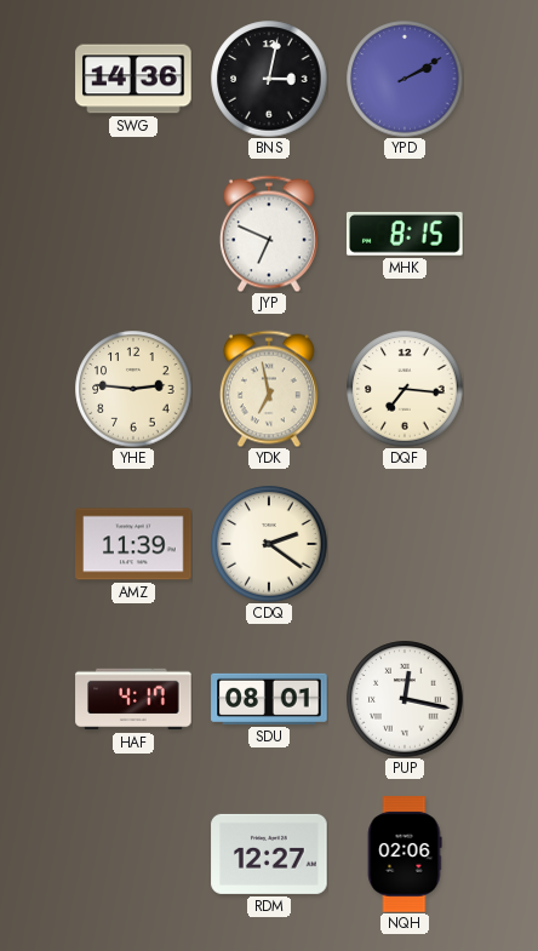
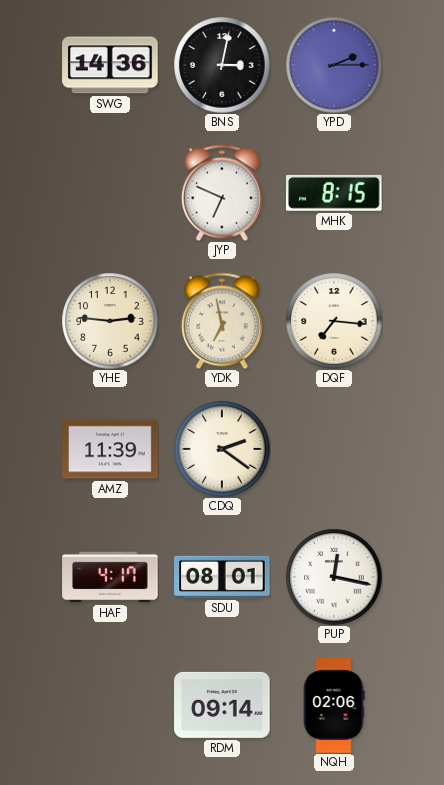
YPD: 2:10 -> 2:15
RDM: 12:27 -> 09:14
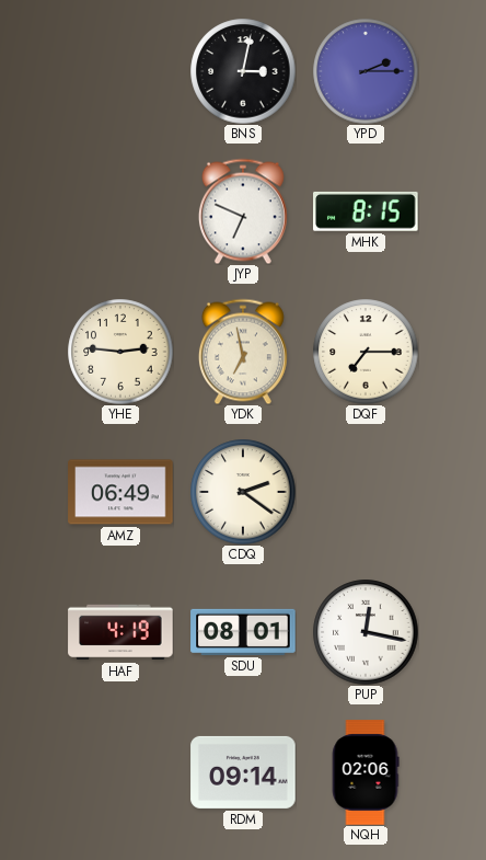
SWG: 14:36 -> none
DQF: 7:16 -> 7:15
AMZ: 11:39 -> 06:49
HAF: 4:17 -> 4:19
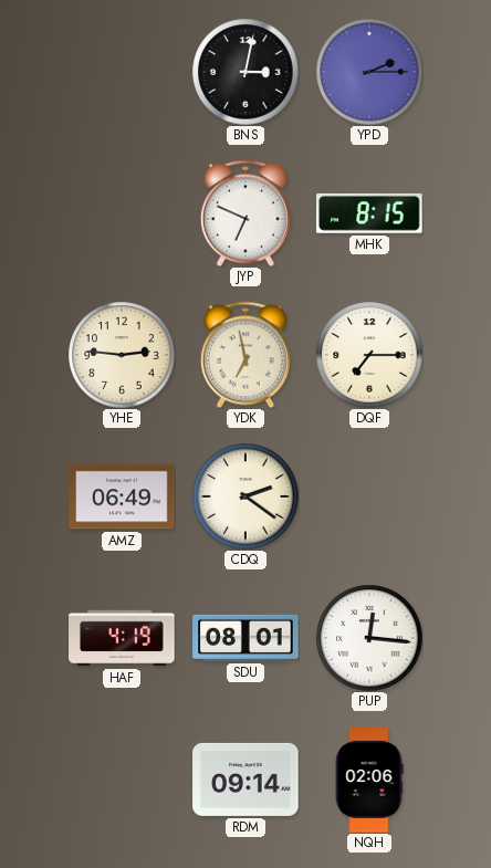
PUP: 12:17 -> 12:16
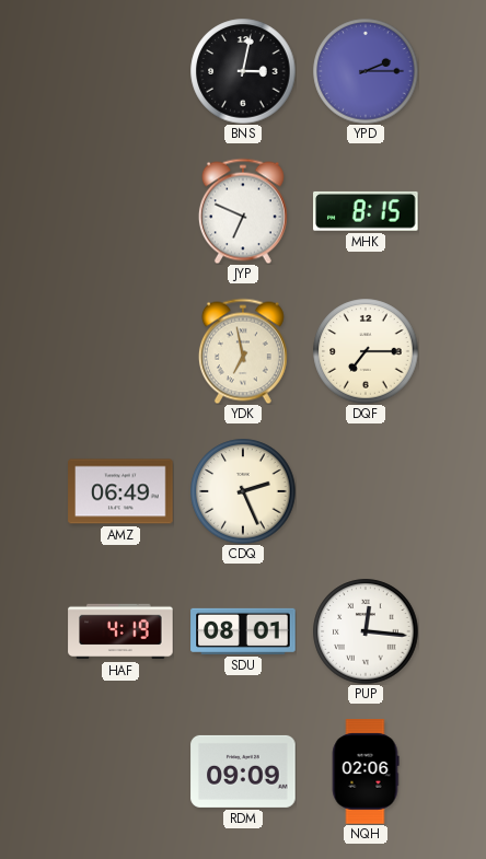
YHE: 2:46 -> none
CDQ: 2:21 -> 2:26
RDM: 09:14 -> 09:09
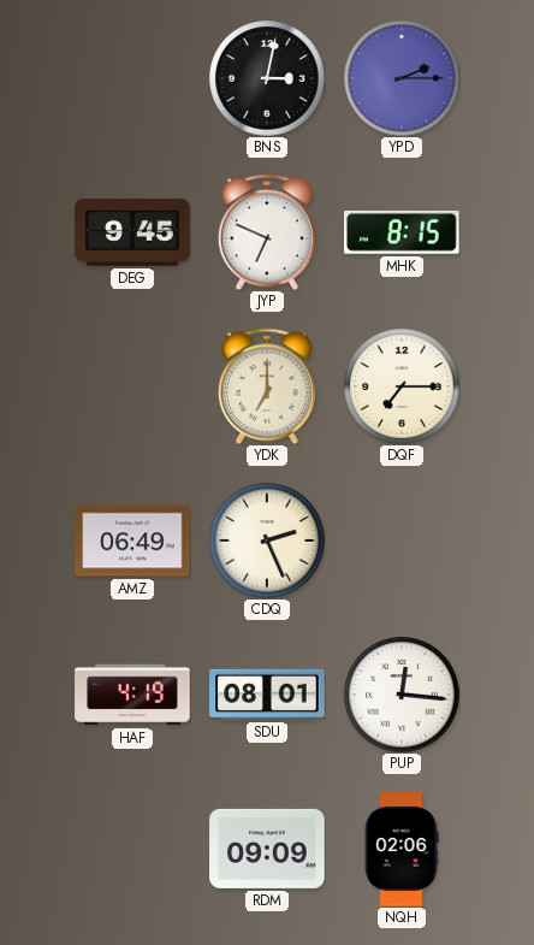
DEG: none -> 9:45
YDK: 6:58 -> 7:00
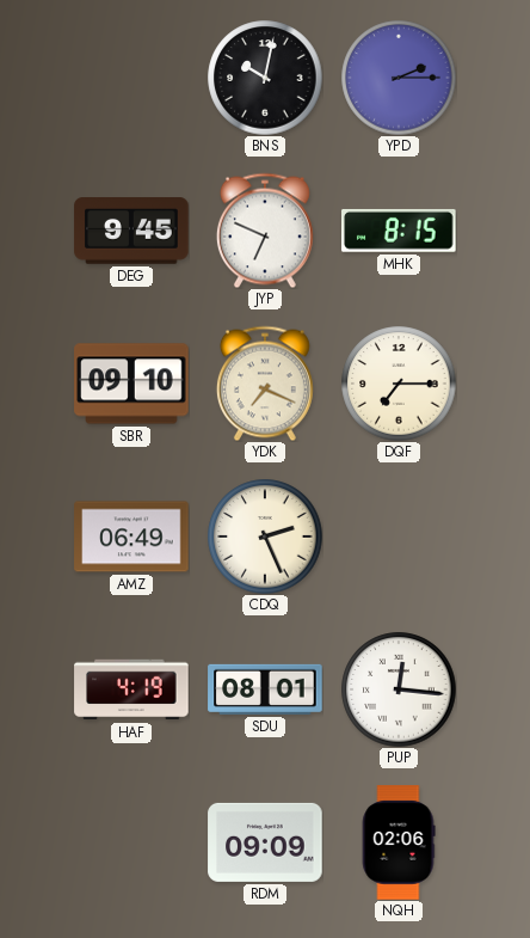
BNS: 3:02 -> 10:02
SBR: none -> 09:10
YDK: 7:00 -> 7:19
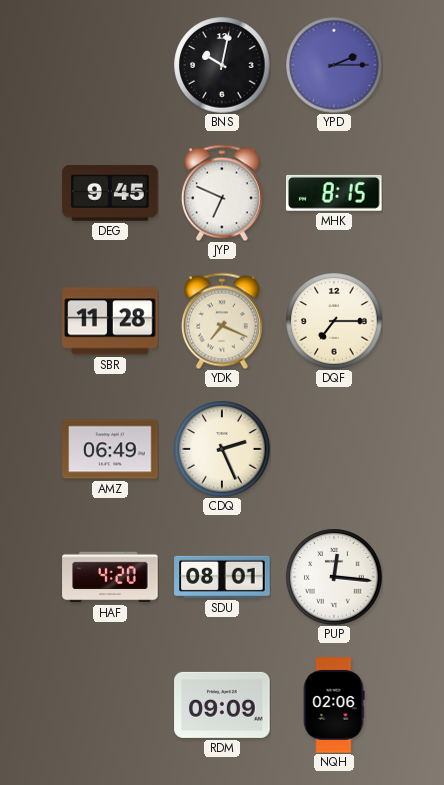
SBR: 09:10 -> 11:28
HAF: 4:19 -> 4:20
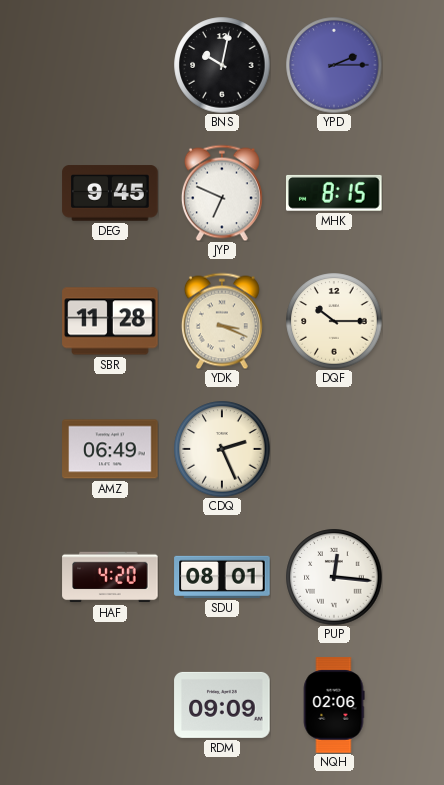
YDK: 7:19 -> 3:19
DQF: 7:15 -> 10:15
